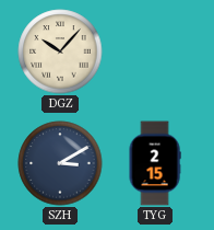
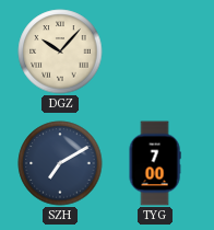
SZH: 3:10 -> 7:10
TYG: 2:15 -> 7:00
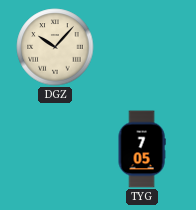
SZH: 7:10 -> none
TYG: 7:00 -> 7:05
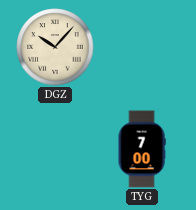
TYG: 7:05 -> 7:00
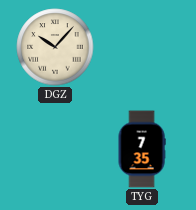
TYG: 7:00 -> 7:35
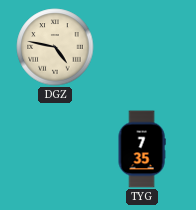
DGZ: 10:07 -> 4:47
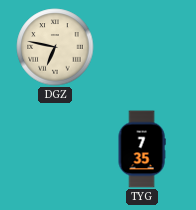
DGZ: 4:47 -> 6:47
